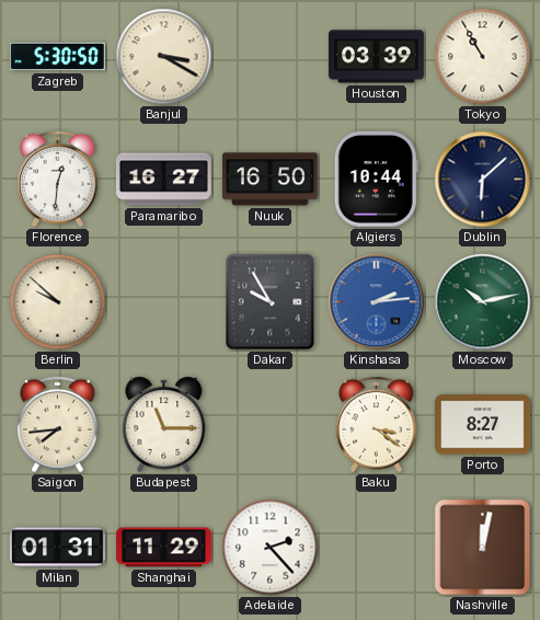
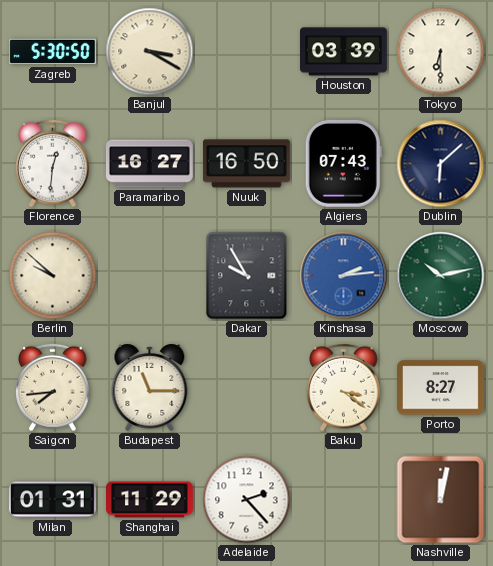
Tokyo: 10:55 -> 6:30
Algiers: 10:44 -> 07:43
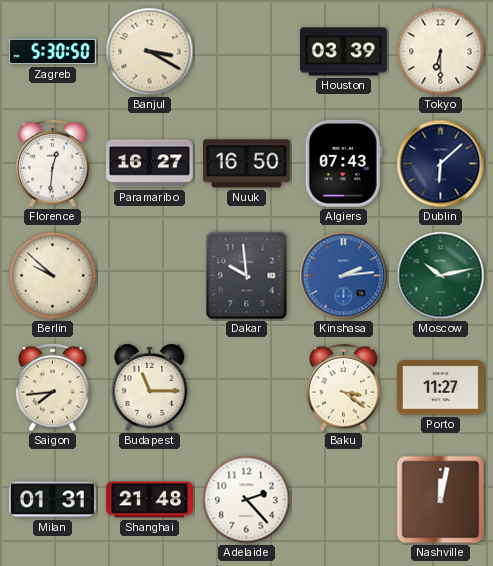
Dakar: 9:55 -> 9:59
Porto: 8:27 -> 11:27
Shanghai: 11:29 -> 21:48
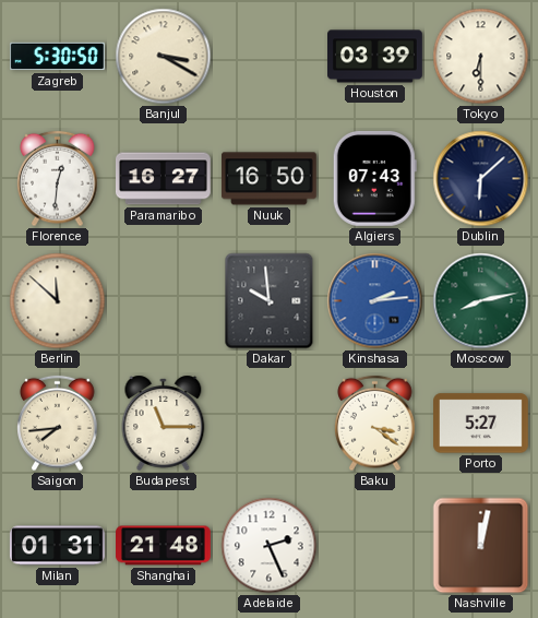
Berlin: 9:52 -> 11:52
Moscow: 10:13 -> 8:13
Porto: 11:27 -> 5:27
Adelaide: 2:23 -> 2:26
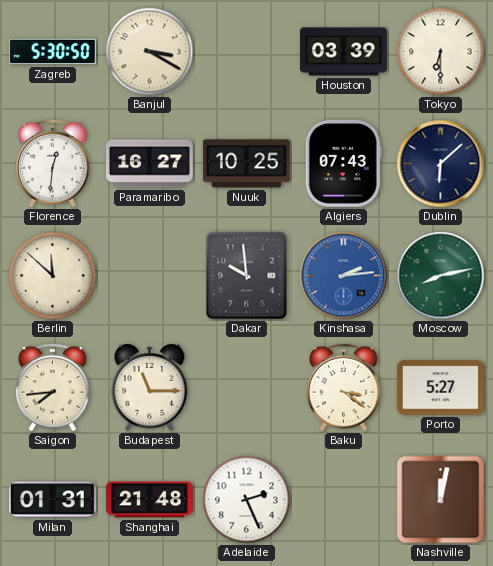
Nuuk: 16:50 -> 10:25
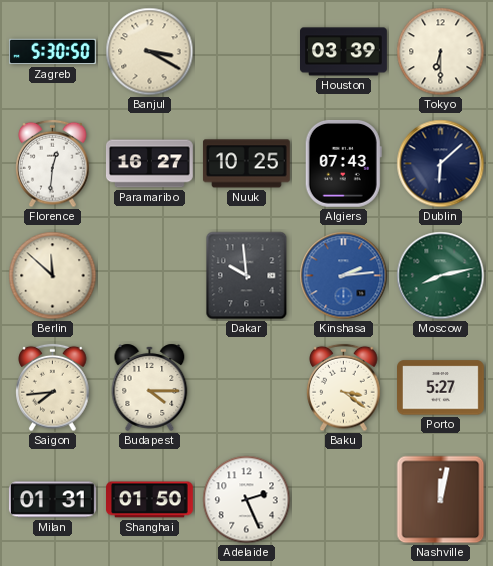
Budapest: 11:15 -> 4:15
Shanghai: 21:48 -> 01:50
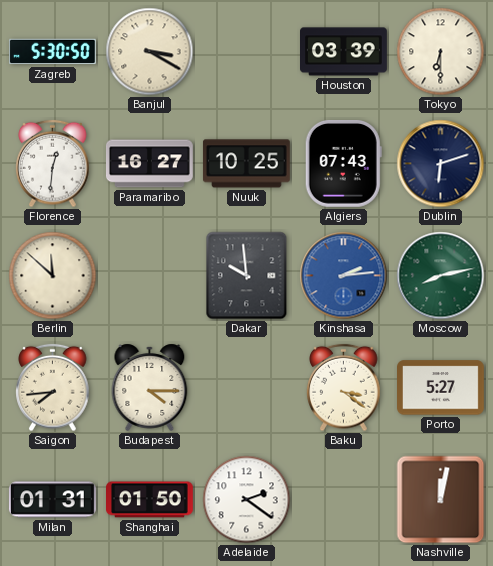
Dublin: 6:08 -> 6:12
Adelaide: 2:26 -> 2:21
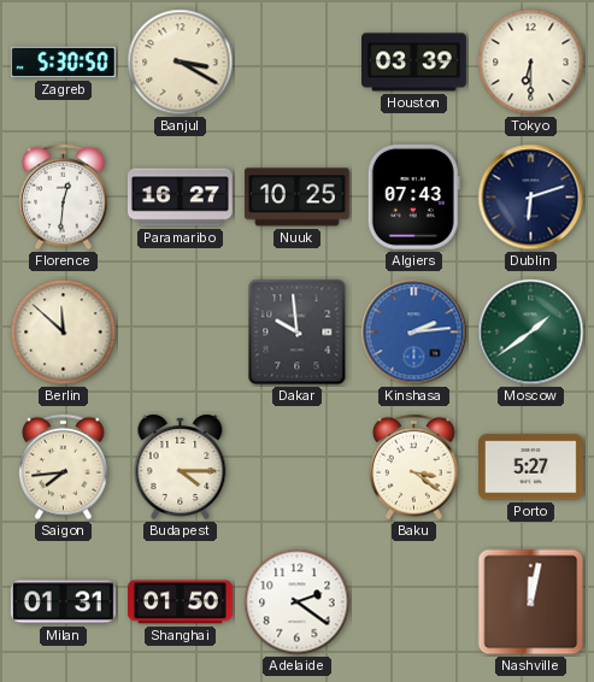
Moscow: 8:13 -> 1:39
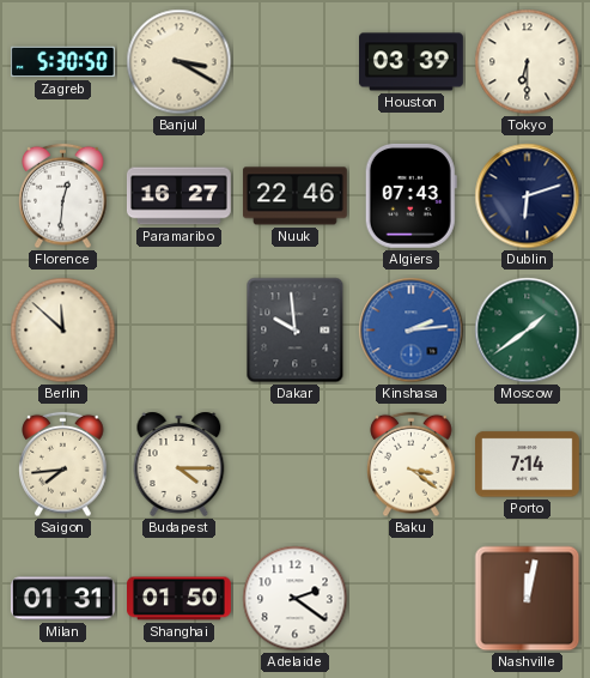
Nuuk: 10:25 -> 22:46
Porto: 5:27 -> 7:14
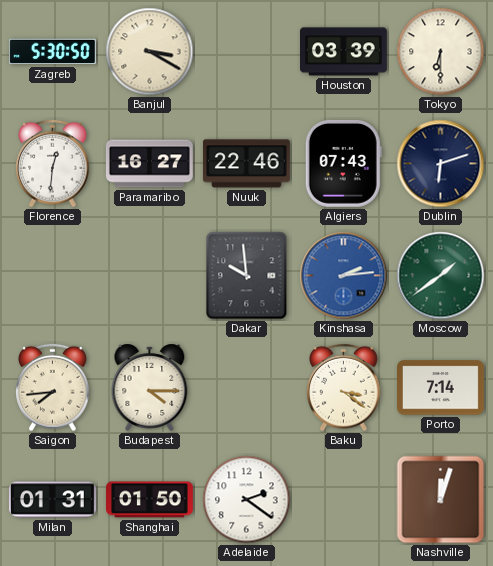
Berlin: 11:52 -> none
Nashville: 12:02 -> 12:03
